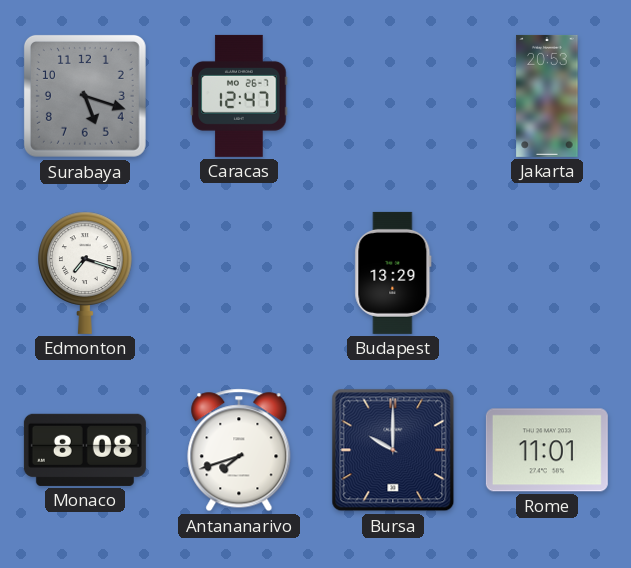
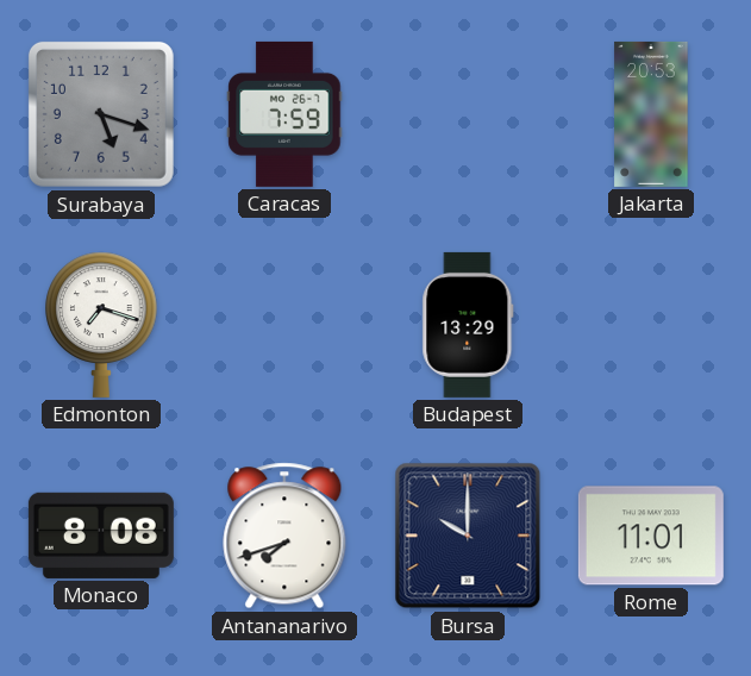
Caracas: 12:47 -> 7:59
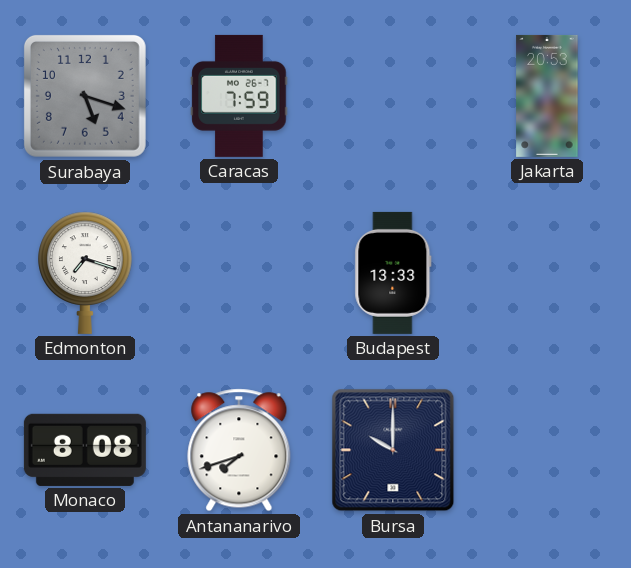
Budapest: 13:29 -> 13:33
Rome: 11:01 -> none
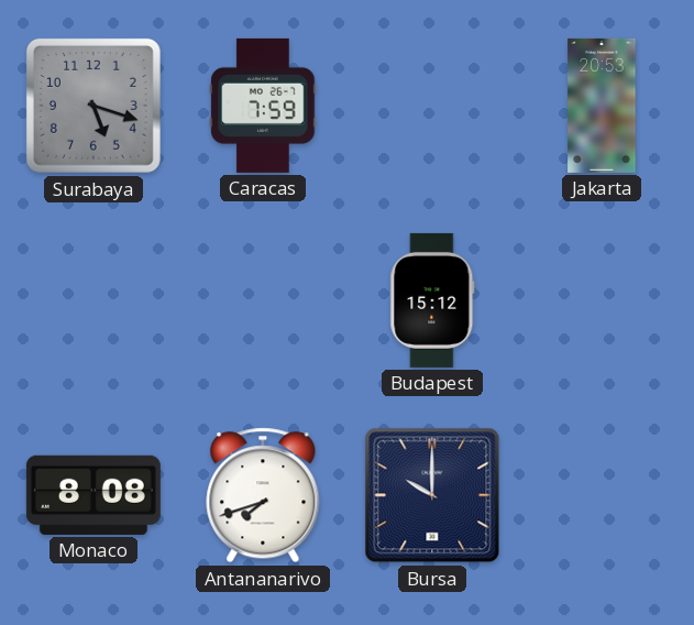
Edmonton: 7:18 -> none
Budapest: 13:33 -> 15:12
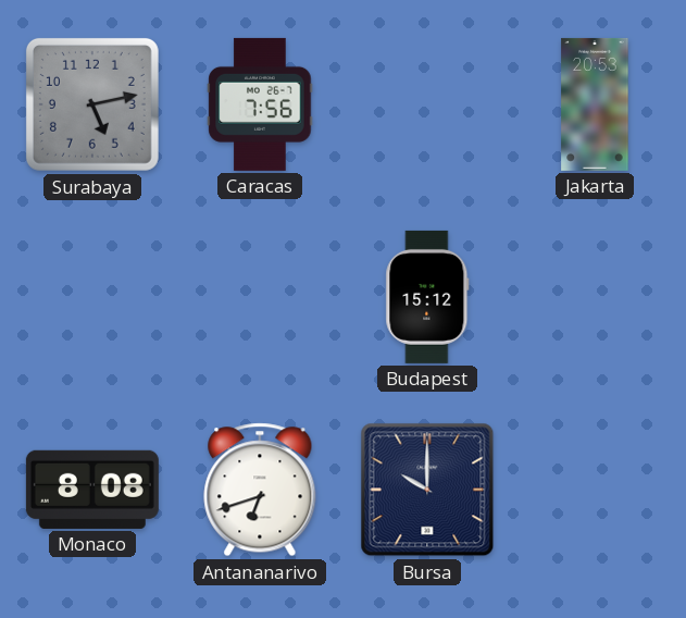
Surabaya: 5:18 -> 5:13
Caracas: 7:59 -> 7:56
Antananarivo: 7:42 -> 6:42
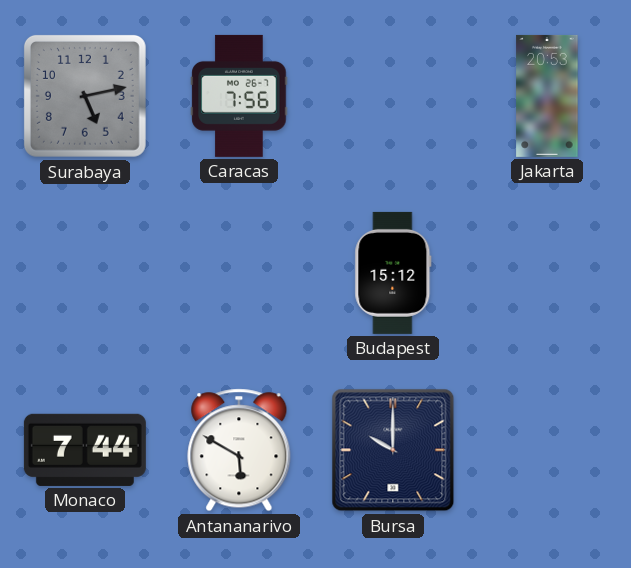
Monaco: 8:08 -> 7:44
Antananarivo: 6:42 -> 5:50
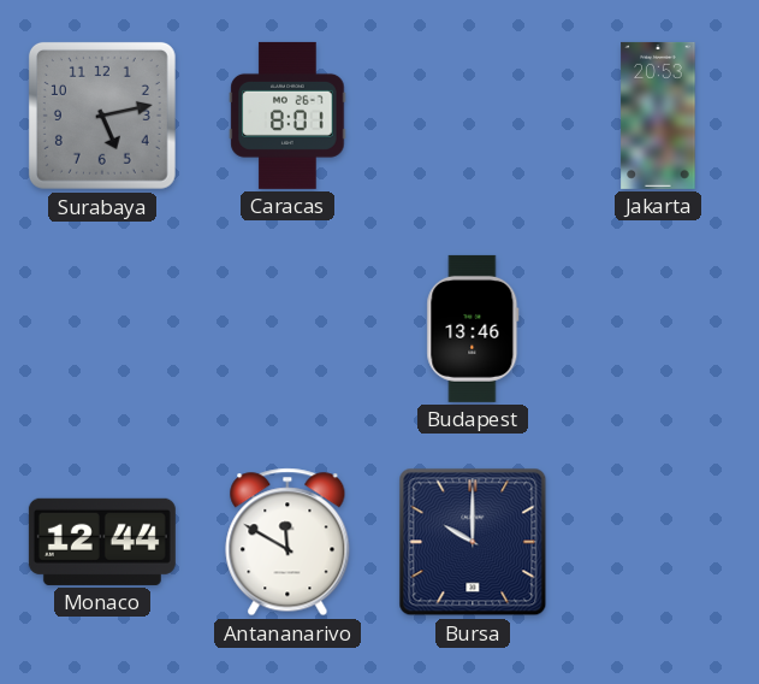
Caracas: 7:56 -> 8:01
Budapest: 15:12 -> 13:46
Monaco: 7:44 -> 12:44
Antananarivo: 5:50 -> 11:50
